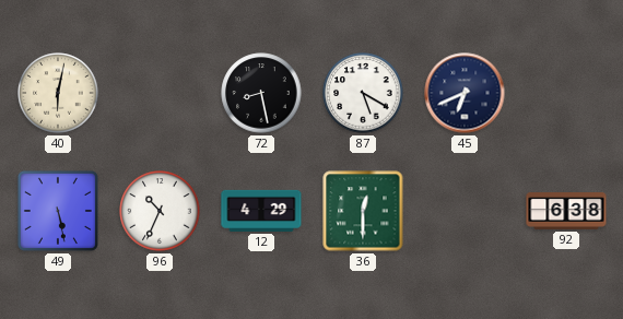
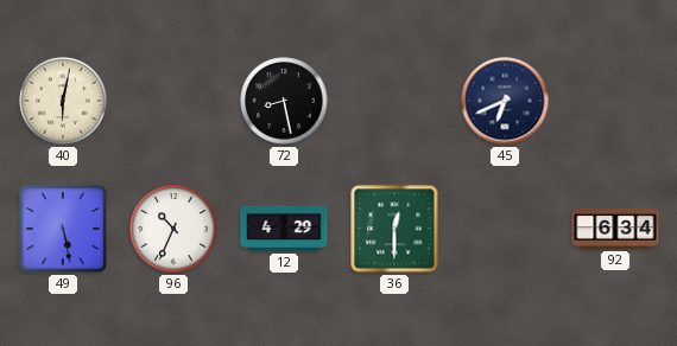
87: 5:20 -> none
92: 6:38 -> 6:34
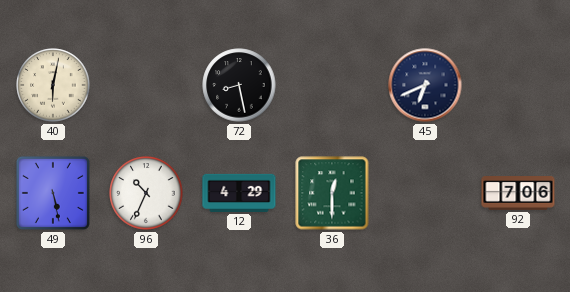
92: 6:34 -> 7:06
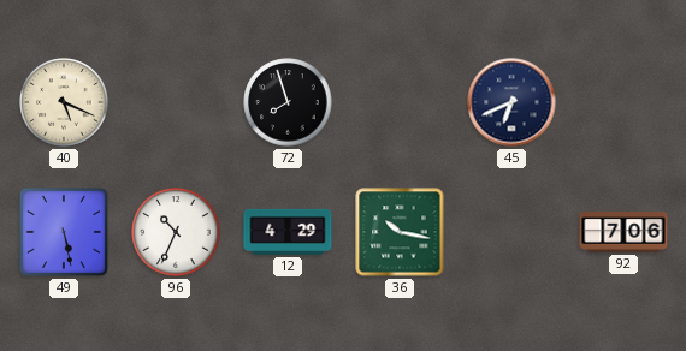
40: 6:02 -> 5:19
72: 8:28 -> 7:57
36: 12:30 -> 10:17
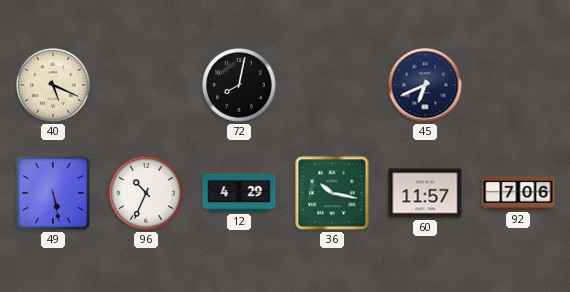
72: 7:57 -> 8:02
60: none -> 11:57
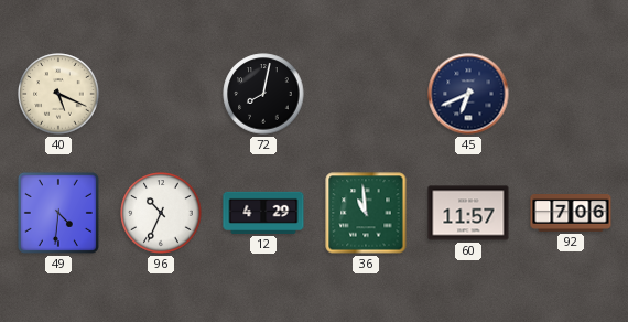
49: 5:28 -> 4:31
36: 10:17 -> 10:59
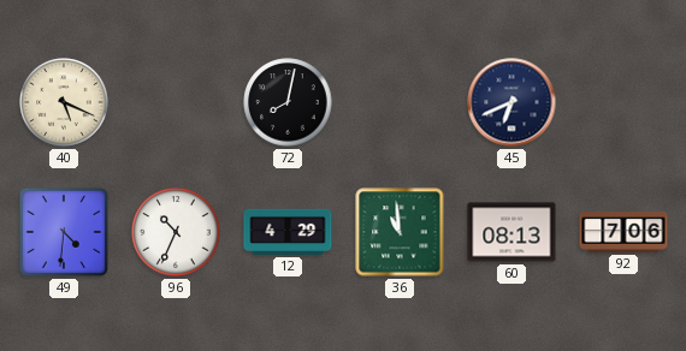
60: 11:57 -> 08:13
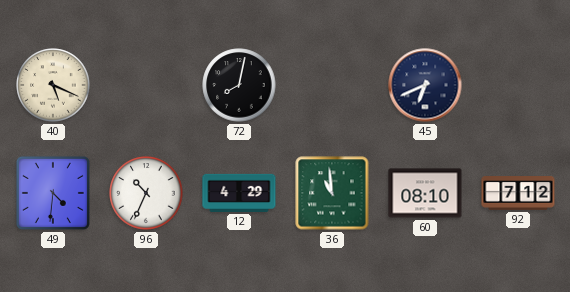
60: 08:13 -> 08:10
92: 7:06 -> 7:12
